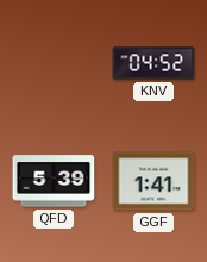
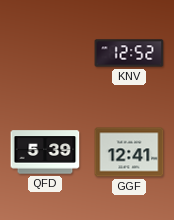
KNV: 04:52 -> 12:52
GGF: 1:41 -> 12:41
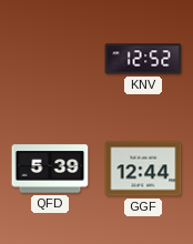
GGF: 12:41 -> 12:44
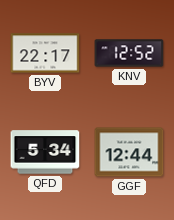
BYV: none -> 22:17
QFD: 5:39 -> 5:34
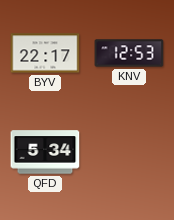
KNV: 12:52 -> 12:53
GGF: 12:44 -> none
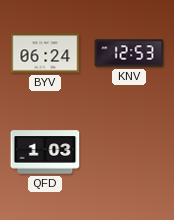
BYV: 22:17 -> 06:24
QFD: 5:34 -> 1:03
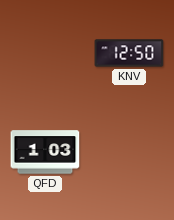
BYV: 06:24 -> none
KNV: 12:53 -> 12:50
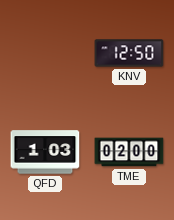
TME: none -> 02:00
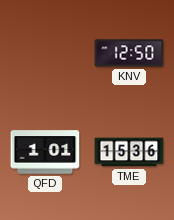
QFD: 1:03 -> 1:01
TME: 02:00 -> 15:36
